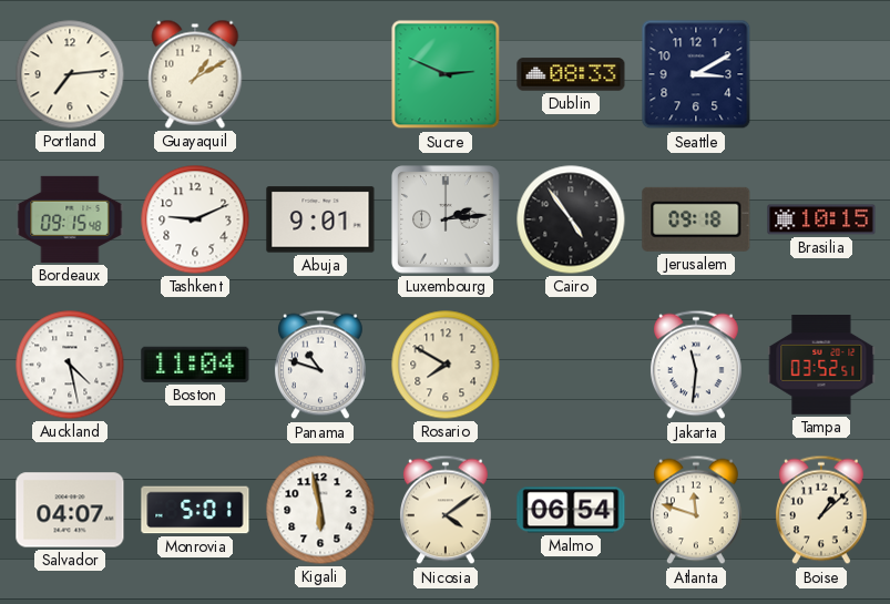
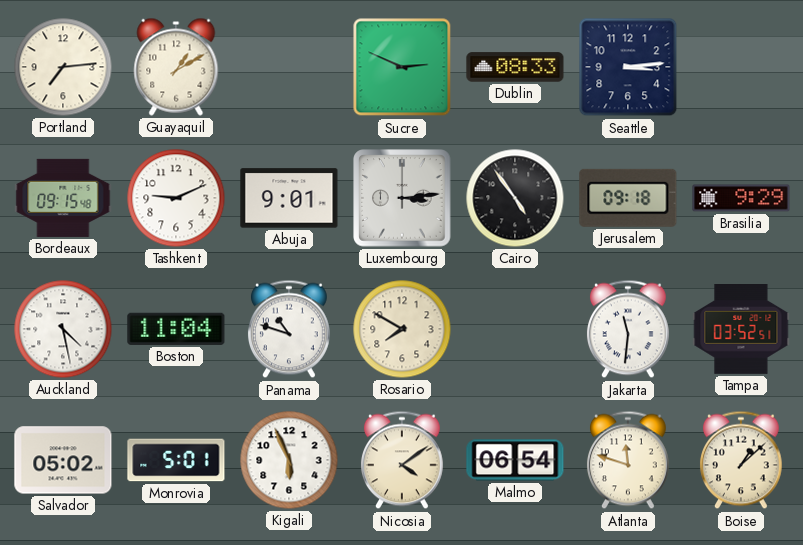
Seattle: 3:10 -> 3:14
Luxembourg: 2:14 -> 3:14
Brasilia: 10:15 -> 9:29
Salvador: 04:07 -> 05:02
Kigali: 5:58 -> 5:56
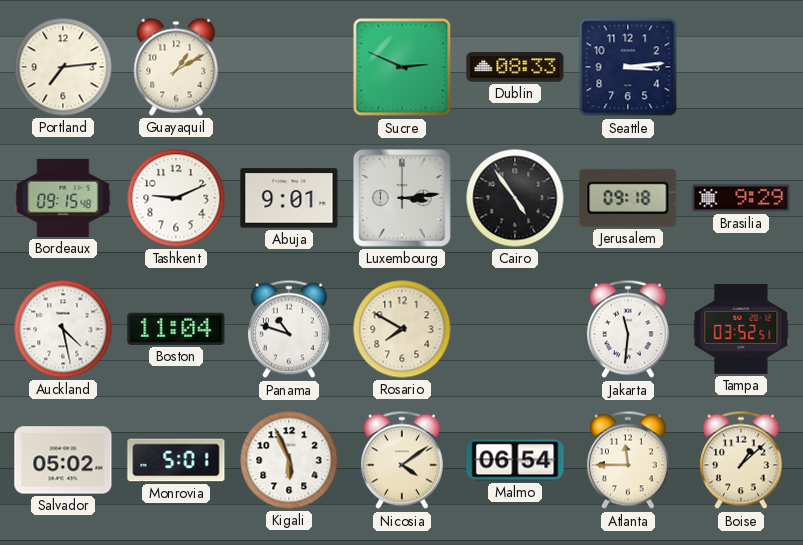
Atlanta: 11:48 -> 11:45
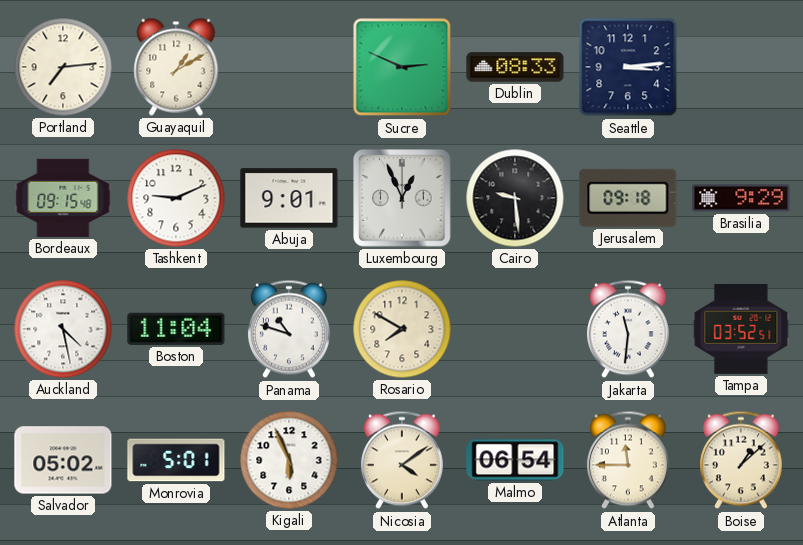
Luxembourg: 3:14 -> 12:56
Cairo: 4:54 -> 9:29
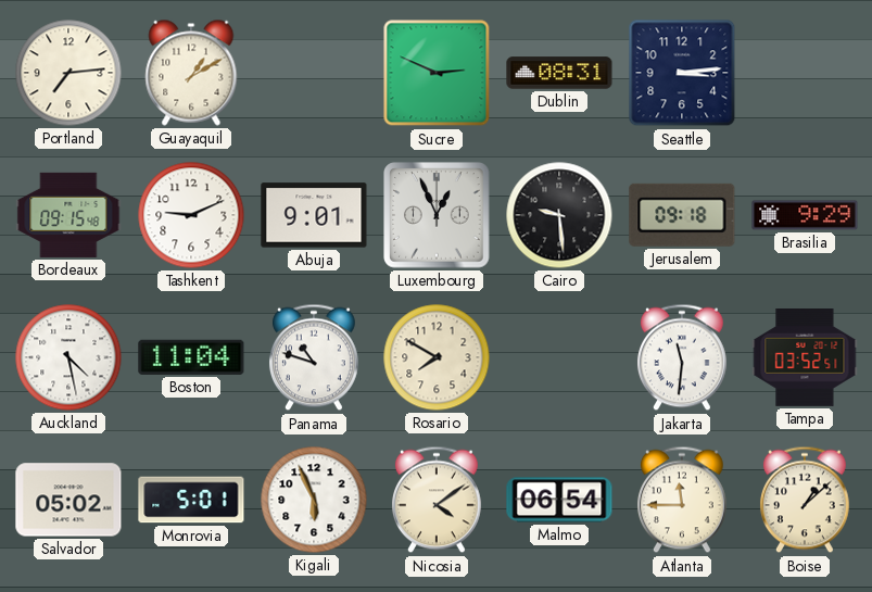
Dublin: 08:33 -> 08:31
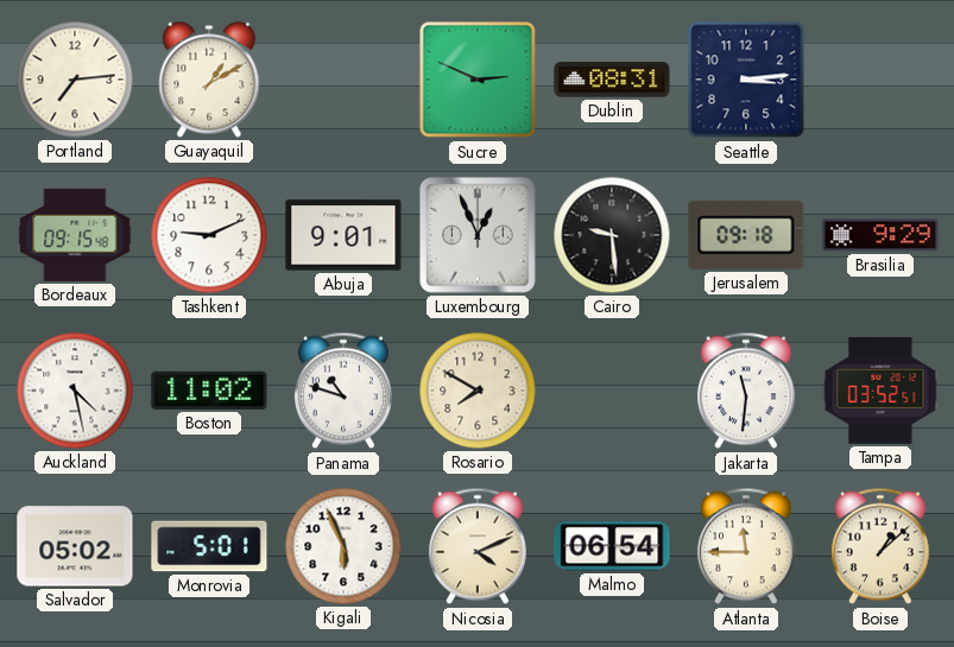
Boston: 11:04 -> 11:02
Nicosia: 4:09 -> 4:11
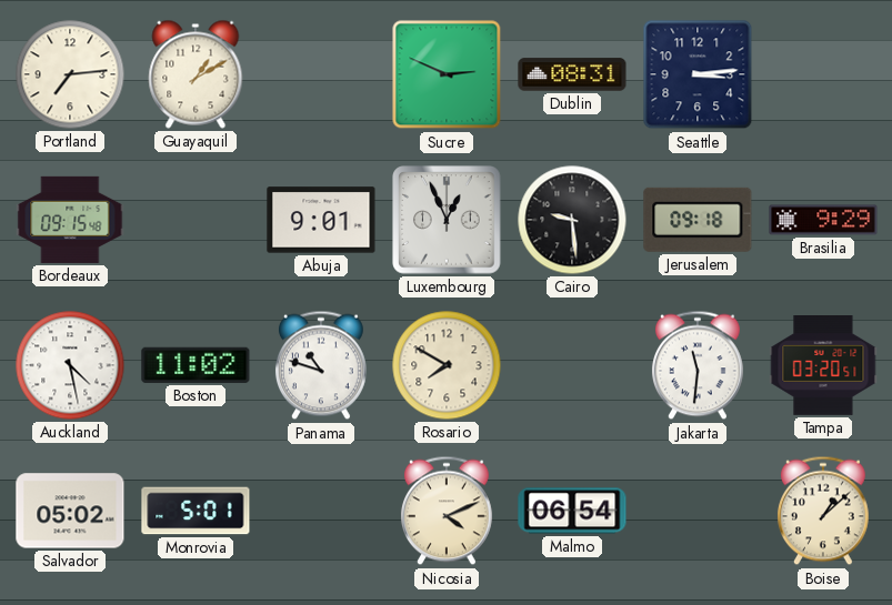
Tashkent: 9:11 -> none
Tampa: 03:52 -> 03:20
Kigali: 5:56 -> none
Atlanta: 11:45 -> none
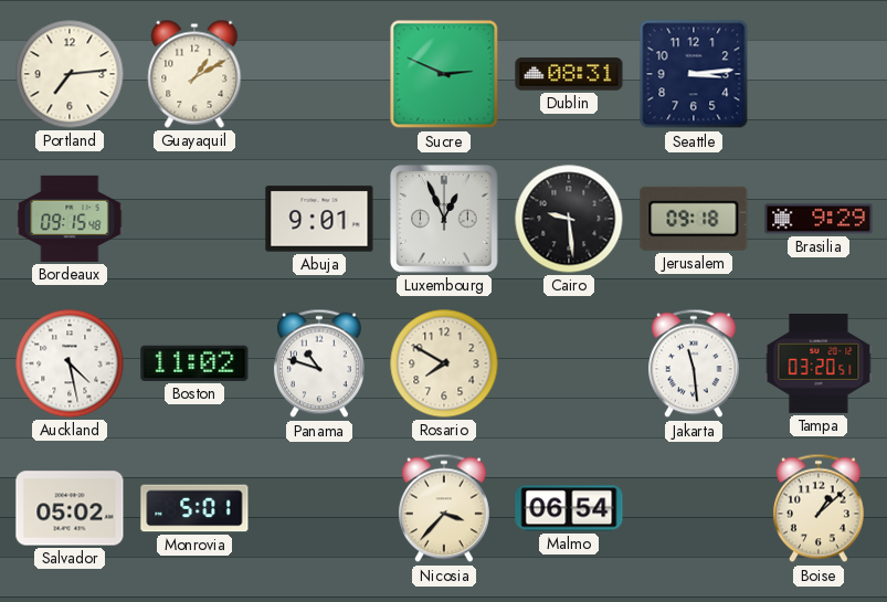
Jakarta: 11:31 -> 11:29
Nicosia: 4:11 -> 3:37
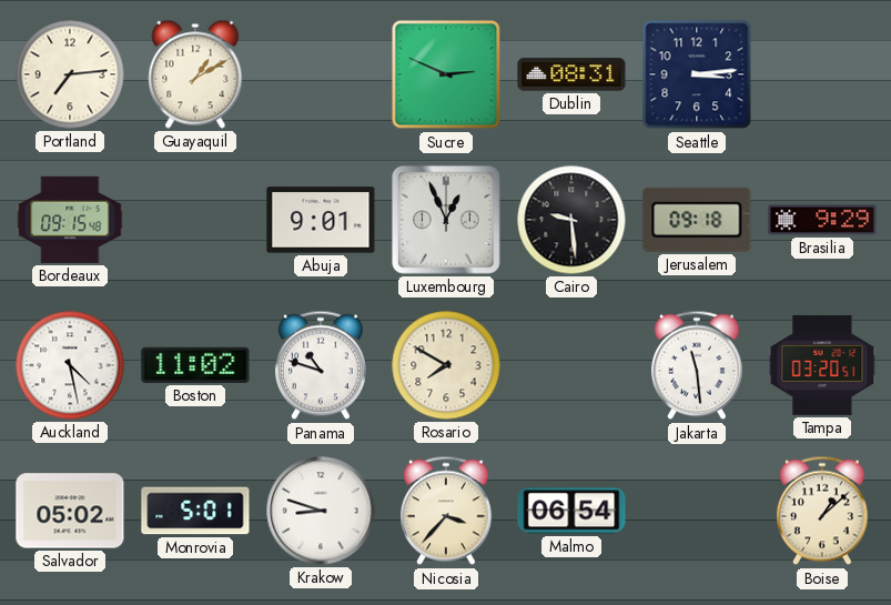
Krakow: none -> 8:48
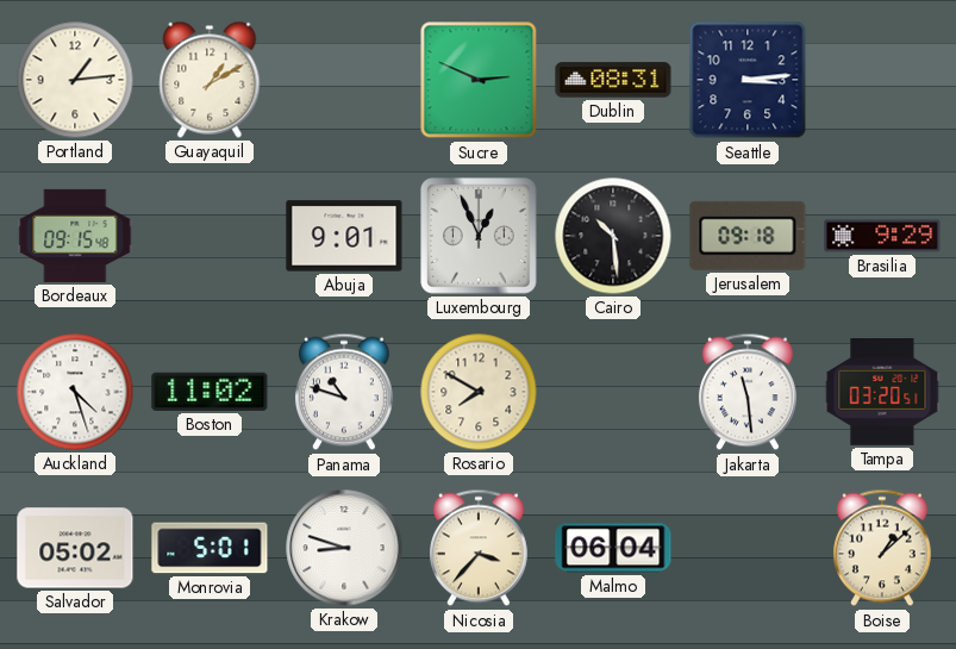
Portland: 7:14 -> 1:14
Cairo: 9:29 -> 10:29
Auckland: 4:28 -> 4:27
Malmo: 06:54 -> 06:04
